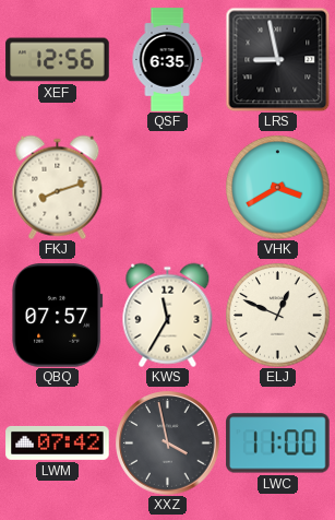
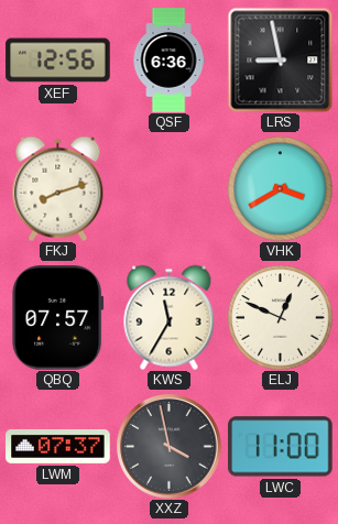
QSF: 6:35 -> 6:36
LWM: 07:42 -> 07:37
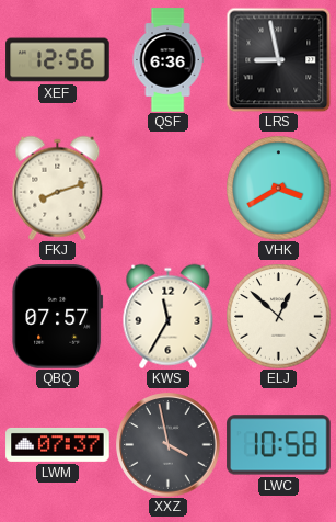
ELJ: 12:49 -> 12:52
LWC: 11:00 -> 10:58
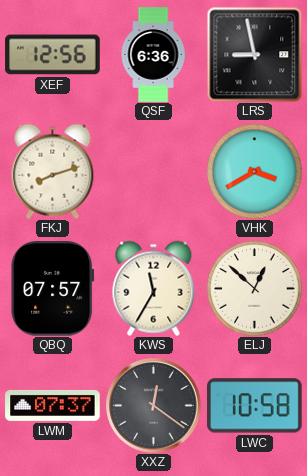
XXZ: 3:58 -> 12:21
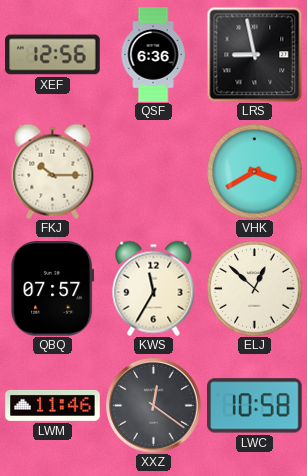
FKJ: 8:12 -> 10:15
LWM: 07:37 -> 11:46
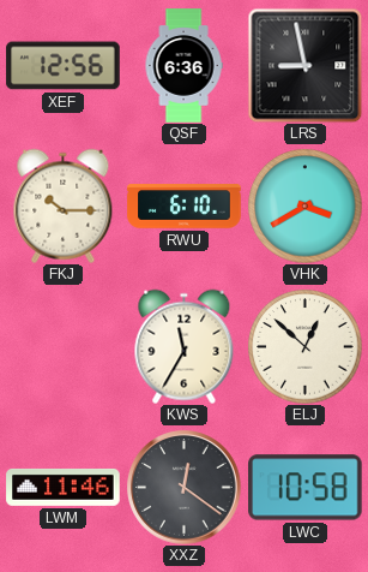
RWU: none -> 6:10
QBQ: 07:57 -> none
